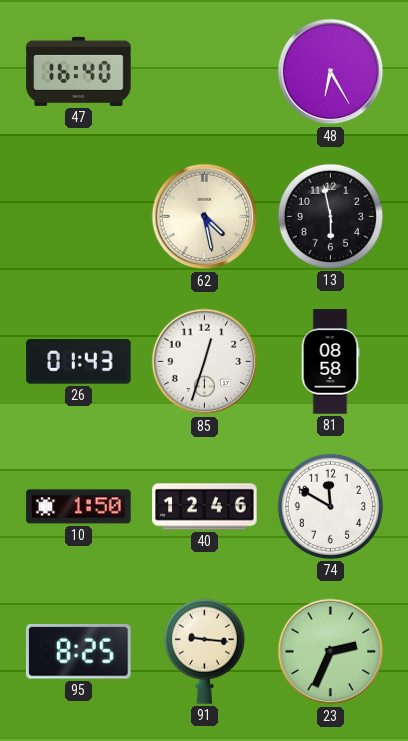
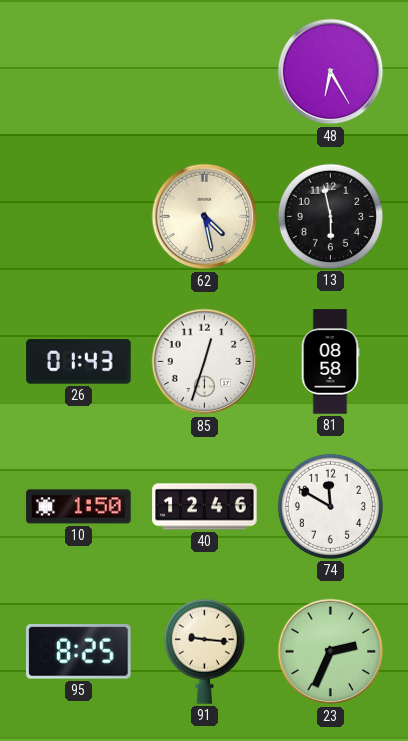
47: 16:40 -> none
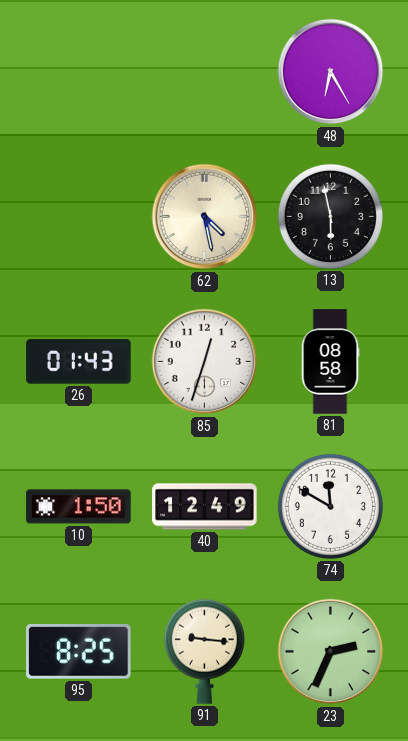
40: 12:46 -> 12:49
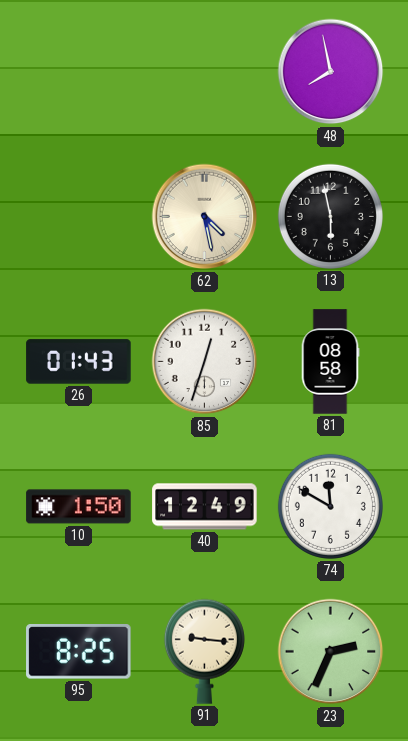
48: 6:25 -> 7:58
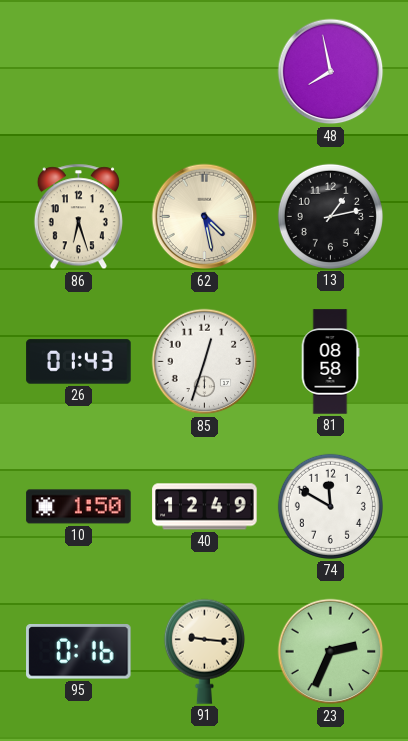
86: none -> 6:27
13: 5:58 -> 1:13
95: 8:25 -> 0:16
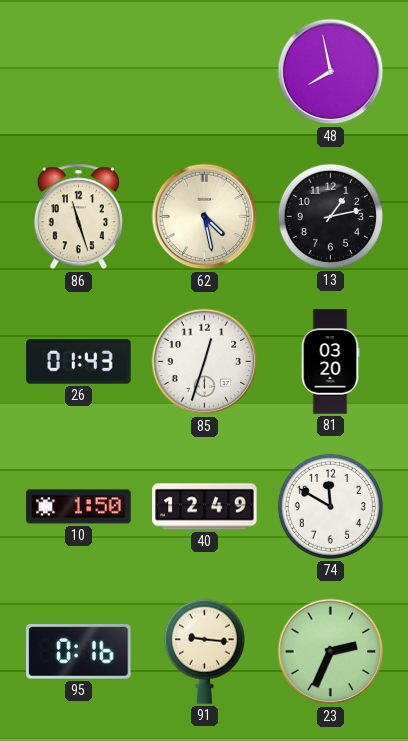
86: 6:27 -> 11:27
81: 08:58 -> 03:20
